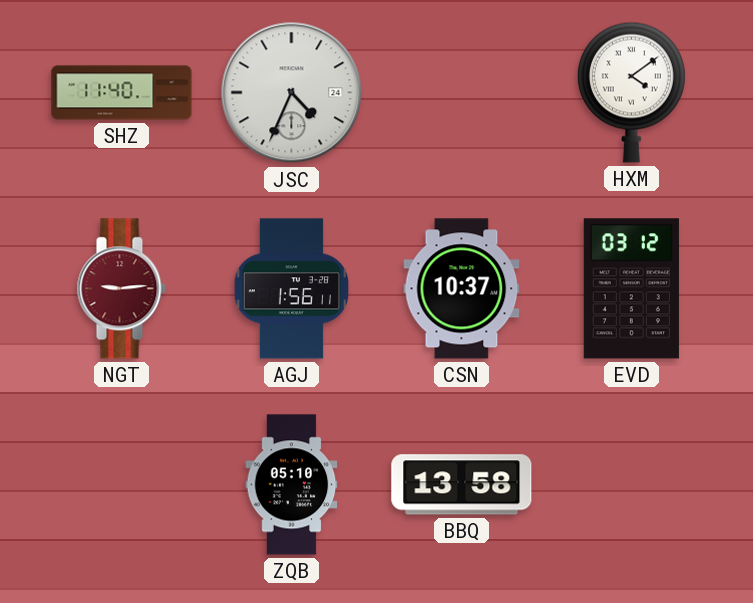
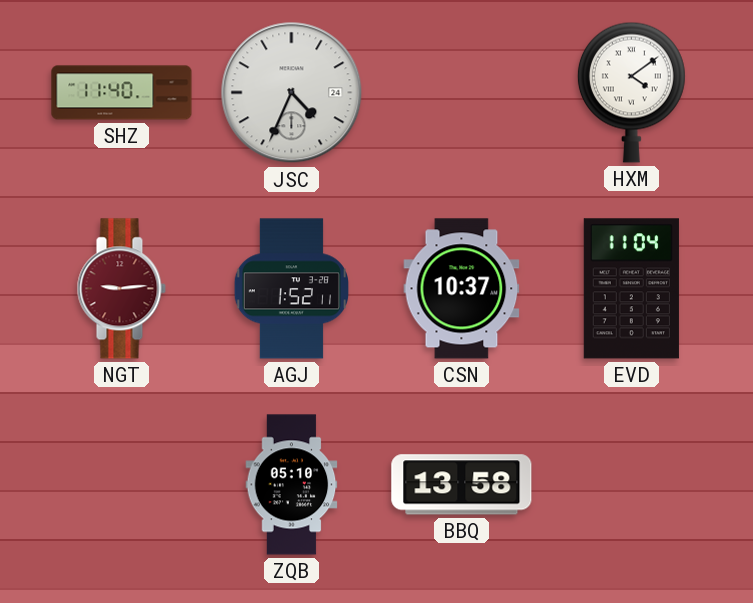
AGJ: 1:56 -> 1:52
EVD: 03:12 -> 11:04
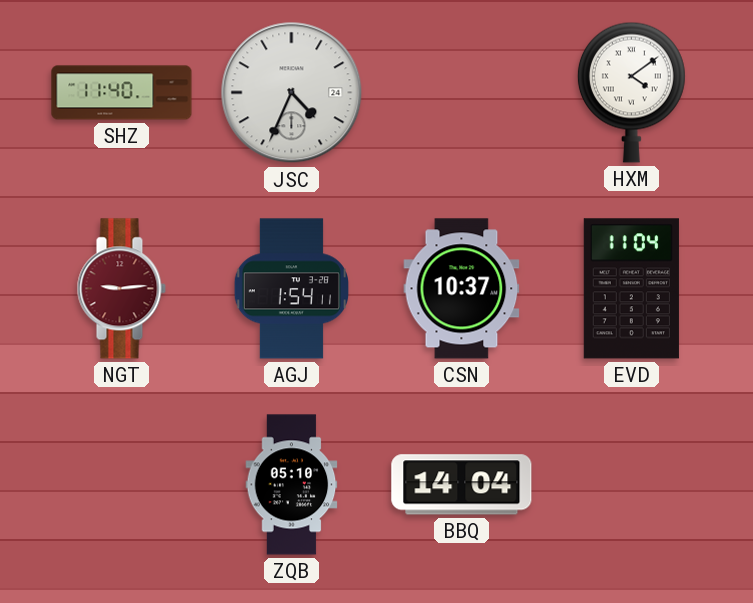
AGJ: 1:52 -> 1:54
BBQ: 13:58 -> 14:04
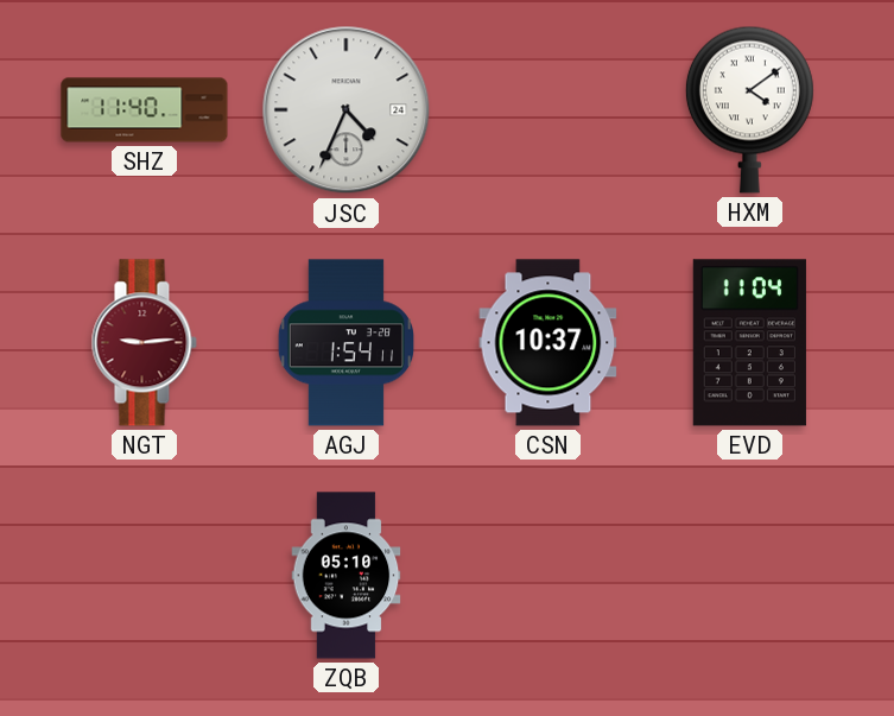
BBQ: 14:04 -> none
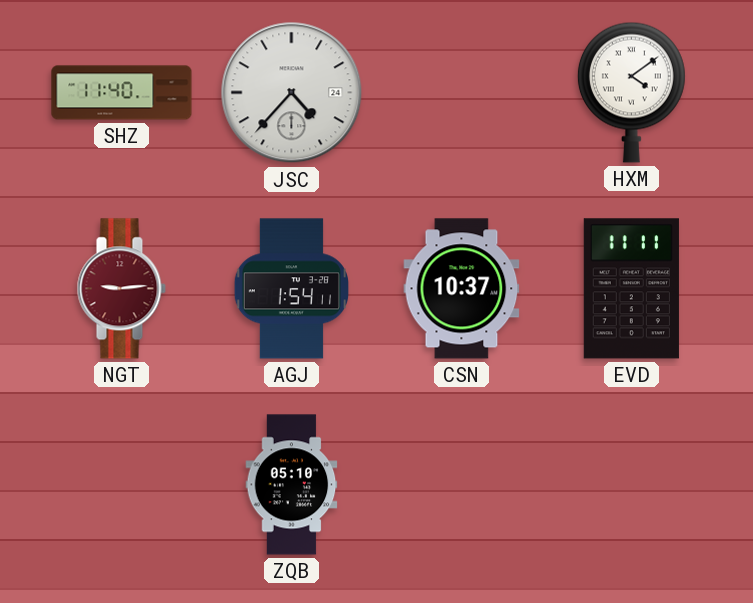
JSC: 4:34 -> 4:37
EVD: 11:04 -> 11:11
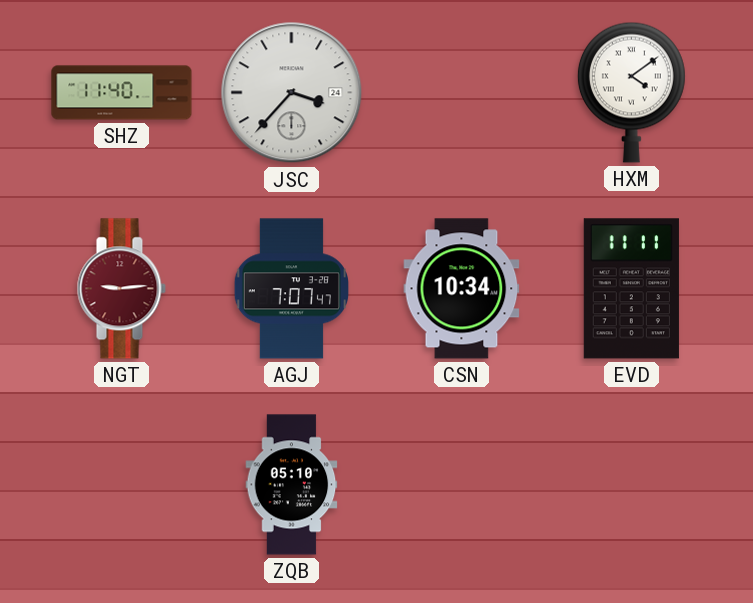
JSC: 4:37 -> 3:37
AGJ: 1:54 -> 7:07
CSN: 10:37 -> 10:34
